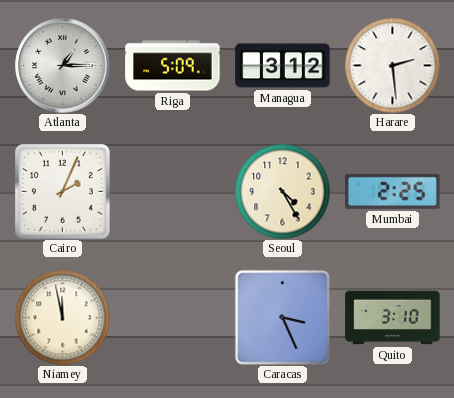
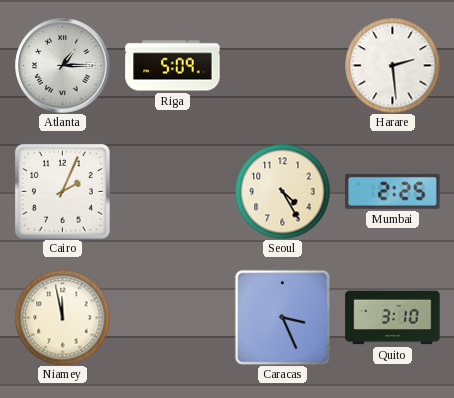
Managua: 3:12 -> none
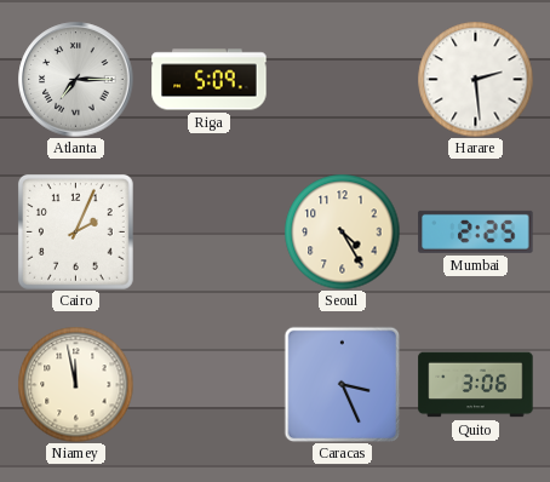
Atlanta: 1:15 -> 7:15
Quito: 3:10 -> 3:06
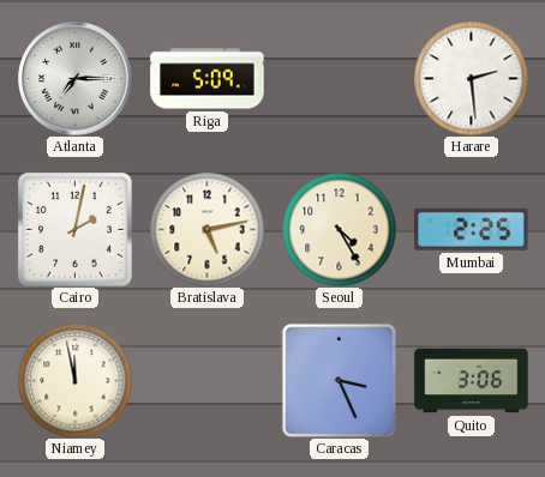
Cairo: 2:04 -> 2:02
Bratislava: none -> 5:13
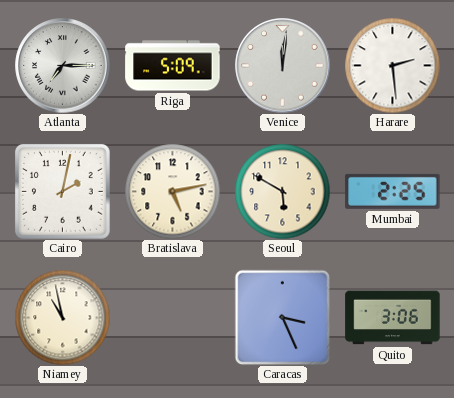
Venice: none -> 12:01
Seoul: 4:25 -> 5:50
Niamey: 11:58 -> 10:58
